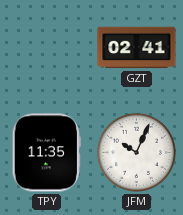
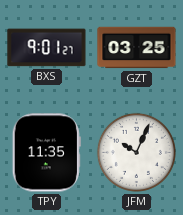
BXS: none -> 9:01
GZT: 02:41 -> 03:25
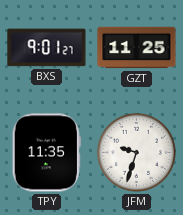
GZT: 03:25 -> 11:25
JFM: 10:04 -> 9:33
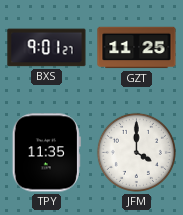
JFM: 9:33 -> 4:00
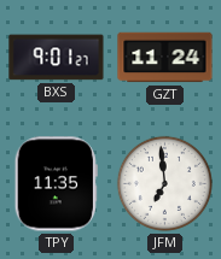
GZT: 11:25 -> 11:24
JFM: 4:00 -> 6:59
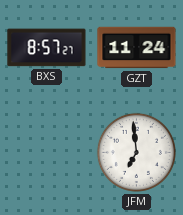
BXS: 9:01 -> 8:57
TPY: 11:35 -> none
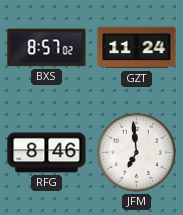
BXS: 8:57:27 -> 8:57:02
RFG: none -> 8:46
